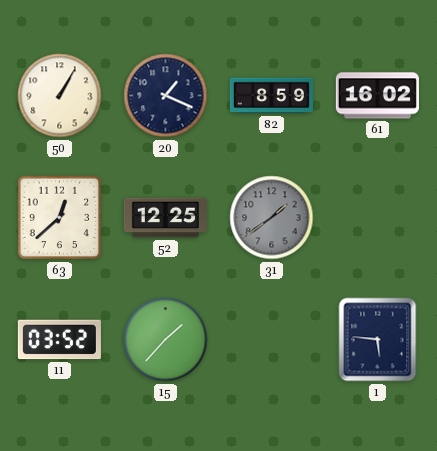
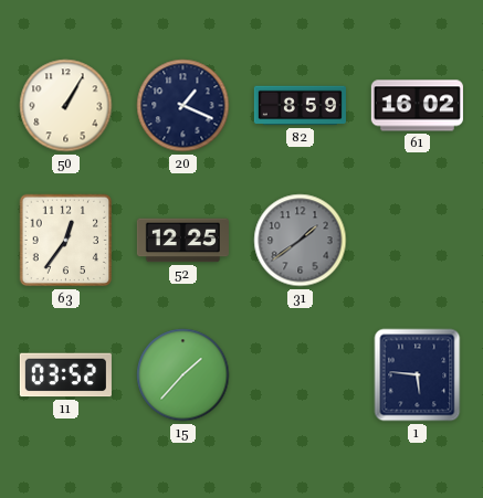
63: 12:38 -> 12:36
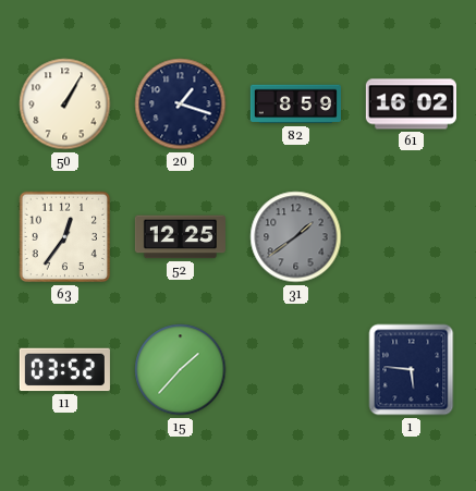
20: 1:19 -> 1:18
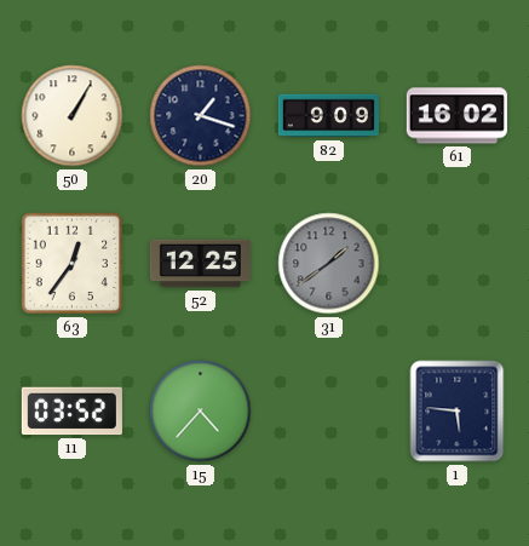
82: 8:59 -> 9:09
15: 1:37 -> 4:37
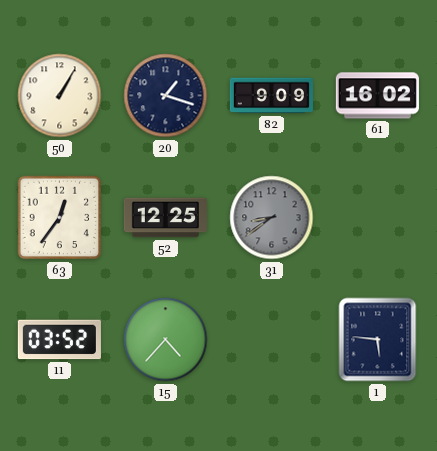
31: 1:39 -> 8:39
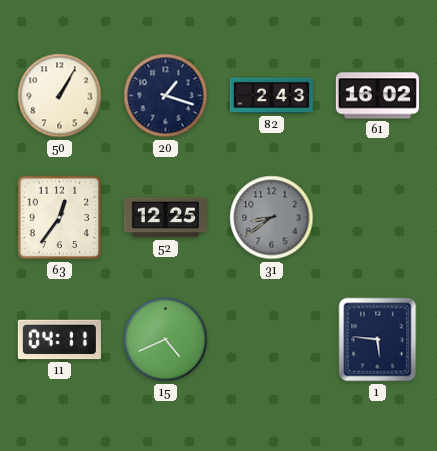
82: 9:09 -> 2:43
11: 03:52 -> 04:11
15: 4:37 -> 4:41
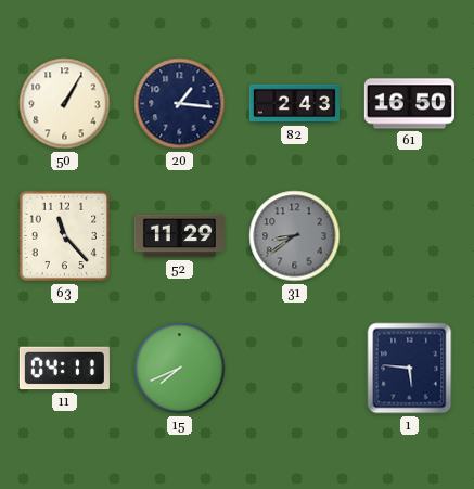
20: 1:18 -> 1:16
61: 16:02 -> 16:50
63: 12:36 -> 11:23
52: 12:25 -> 11:29
15: 4:41 -> 7:41
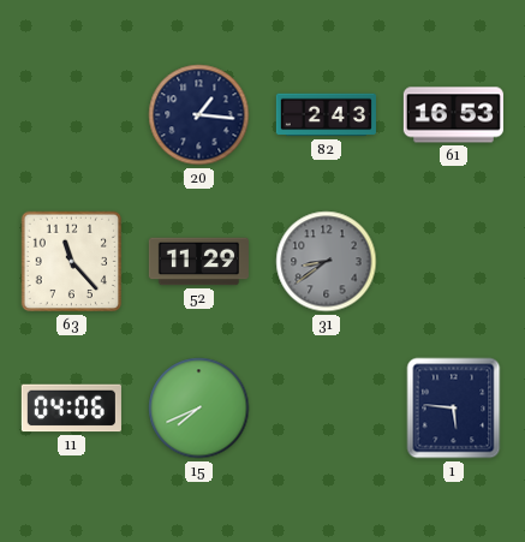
50: 1:05 -> none
61: 16:50 -> 16:53
11: 04:11 -> 04:06
